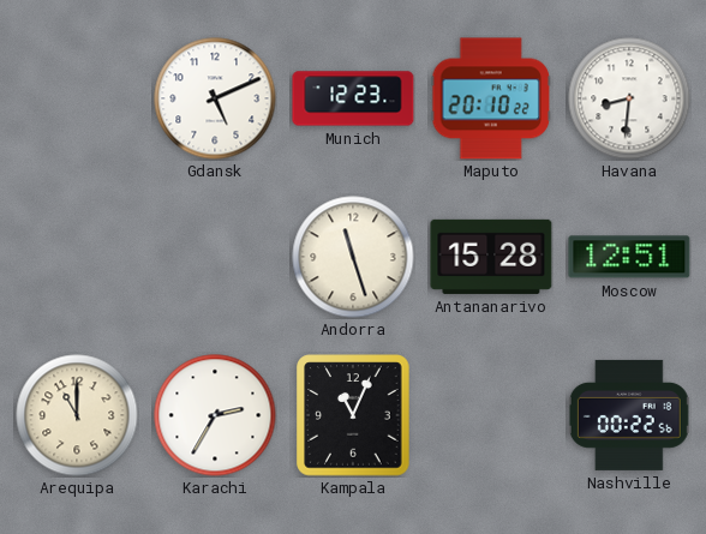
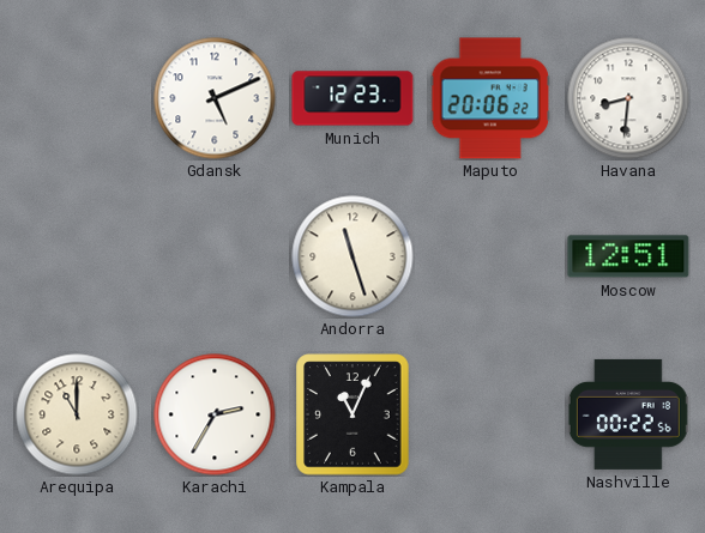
Maputo: 20:10 -> 20:06
Antananarivo: 15:28 -> none
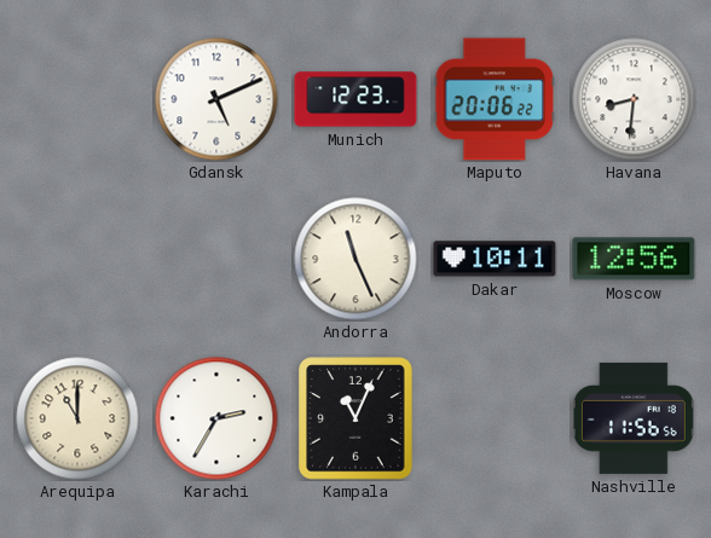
Andorra: 11:27 -> 11:26
Dakar: none -> 10:11
Moscow: 12:51 -> 12:56
Nashville: 00:22 -> 11:56
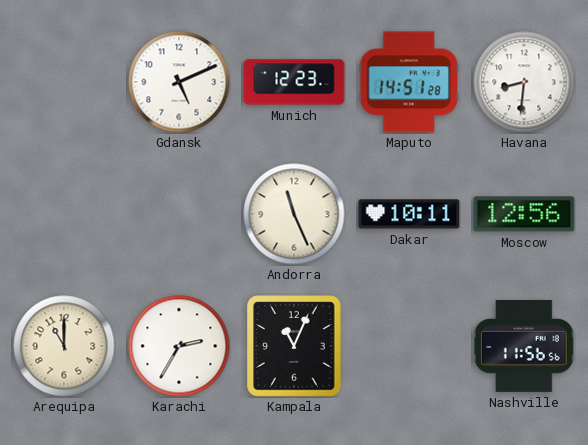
Maputo: 20:06 -> 14:51
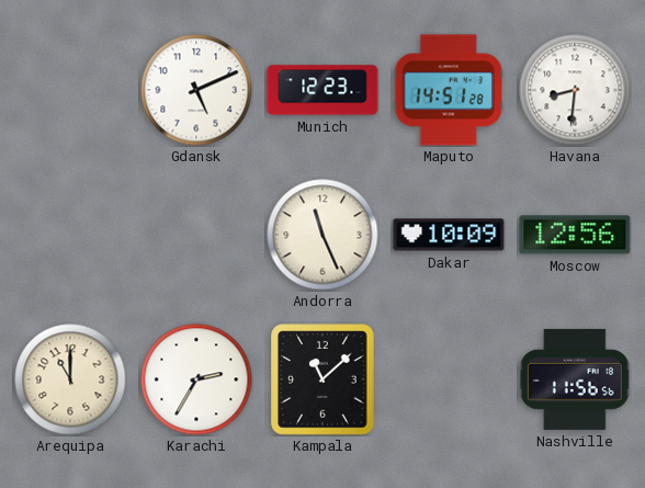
Dakar: 10:11 -> 10:09
Kampala: 11:04 -> 11:08
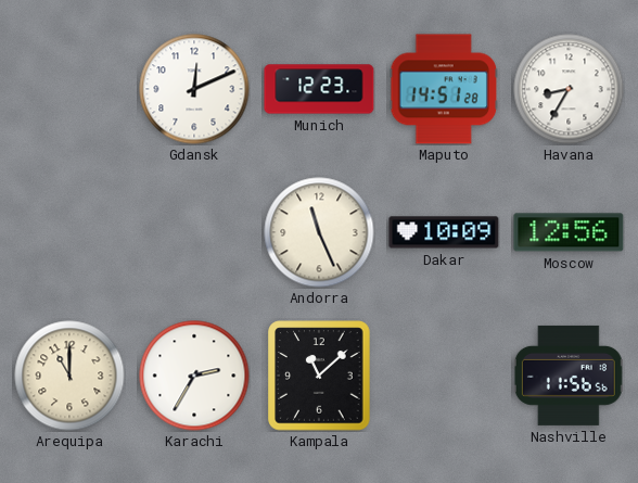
Gdansk: 5:11 -> 12:11
Havana: 8:31 -> 8:35
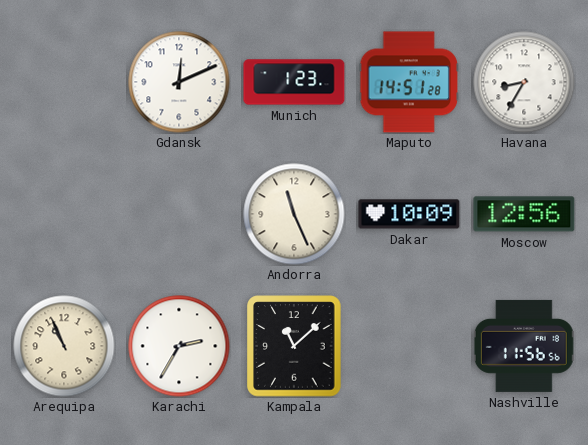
Munich: 12:23 -> 1:23
Arequipa: 11:00 -> 10:56
